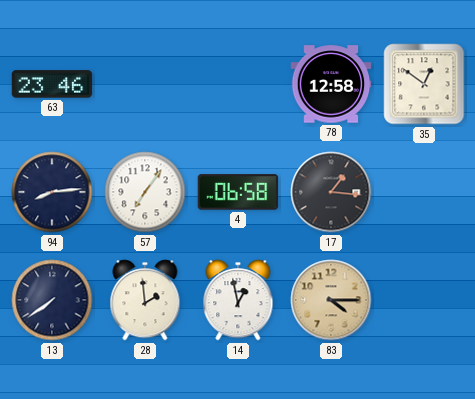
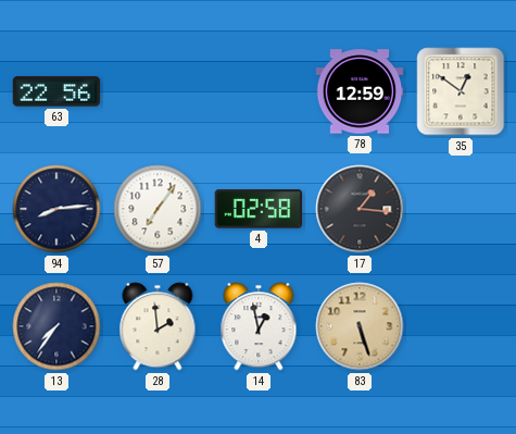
63: 23:46 -> 22:56
78: 12:58 -> 12:59
4: 06:58 -> 02:58
13: 7:39 -> 7:36
83: 4:15 -> 5:27
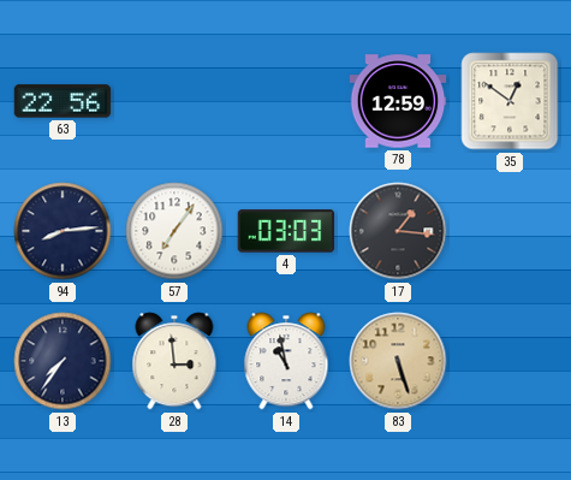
4: 02:58 -> 03:03
28: 1:59 -> 2:59
14: 12:58 -> 10:58
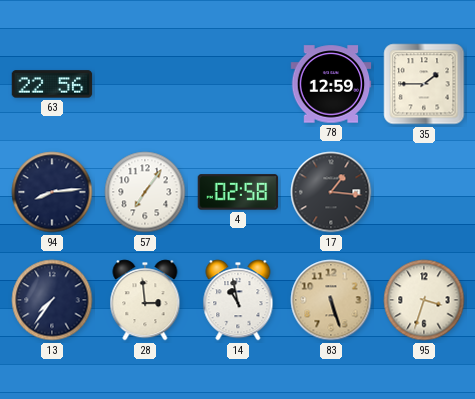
35: 12:51 -> 1:45
4: 03:03 -> 02:58
95: none -> 3:33
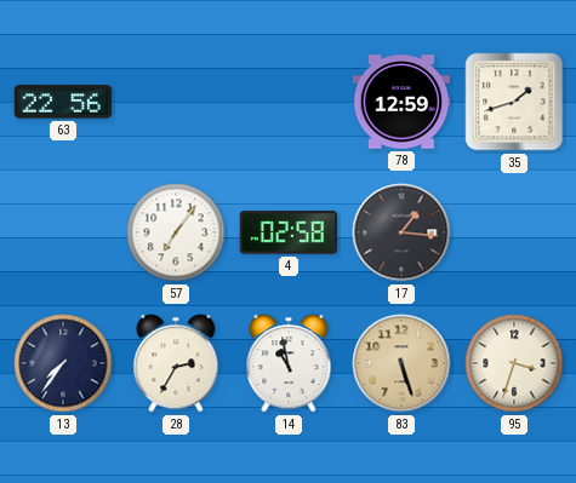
35: 1:45 -> 1:42
94: 8:14 -> none
28: 2:59 -> 2:35
